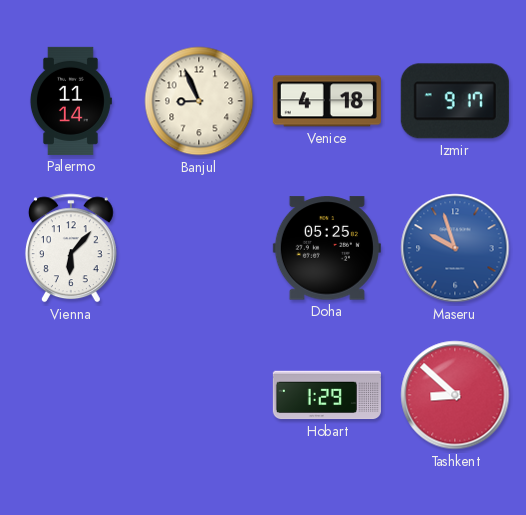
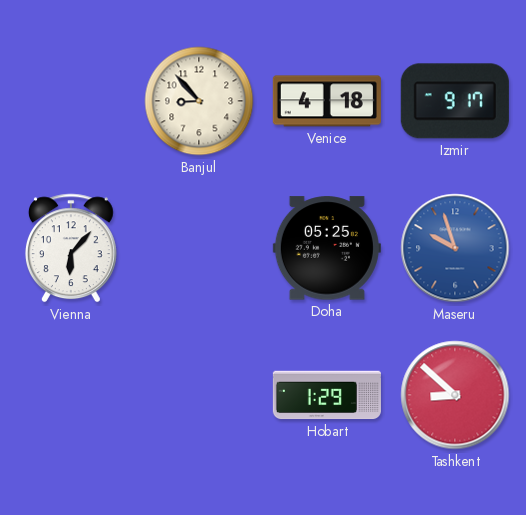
Palermo: 11:14 -> none
Banjul: 8:56 -> 8:53
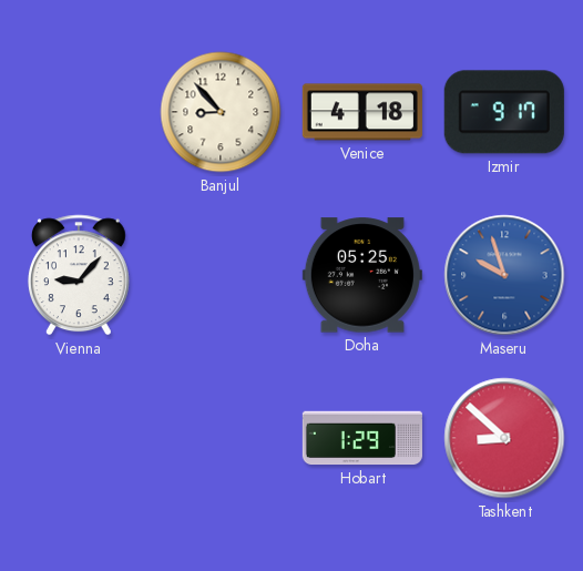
Vienna: 6:07 -> 9:07
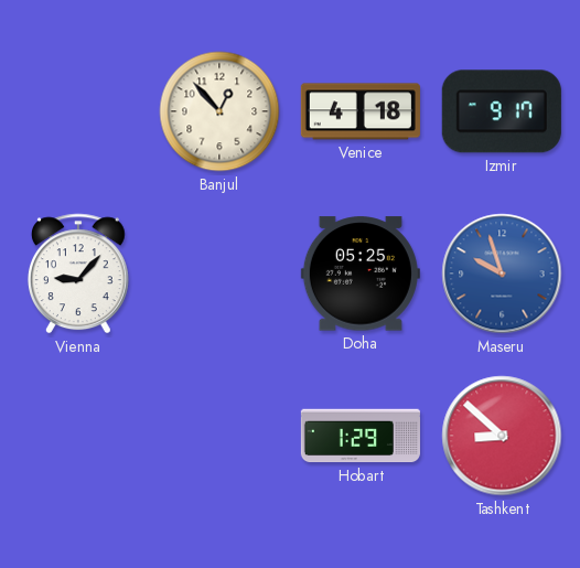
Banjul: 8:53 -> 12:53
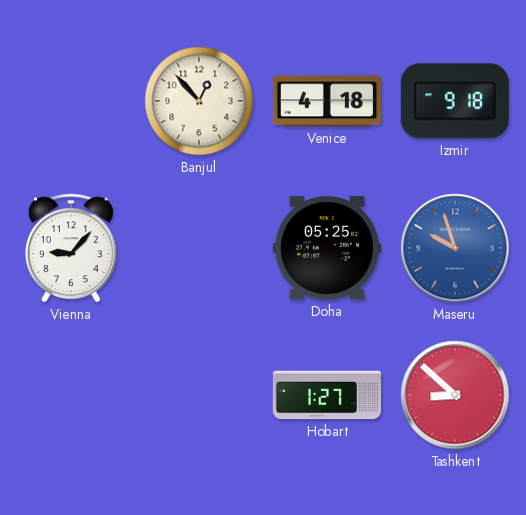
Izmir: 9:17 -> 9:18
Hobart: 1:29 -> 1:27
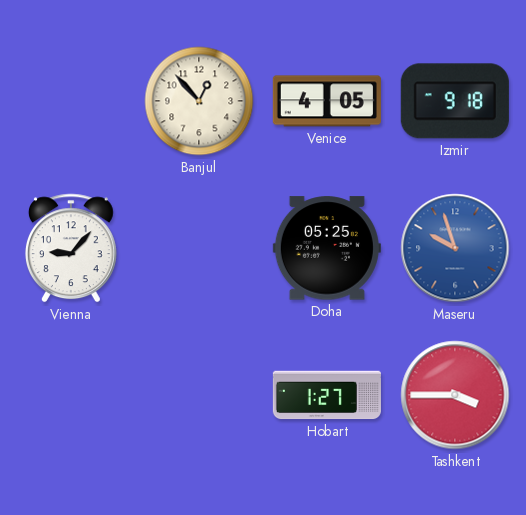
Venice: 4:18 -> 4:05
Tashkent: 8:52 -> 3:45
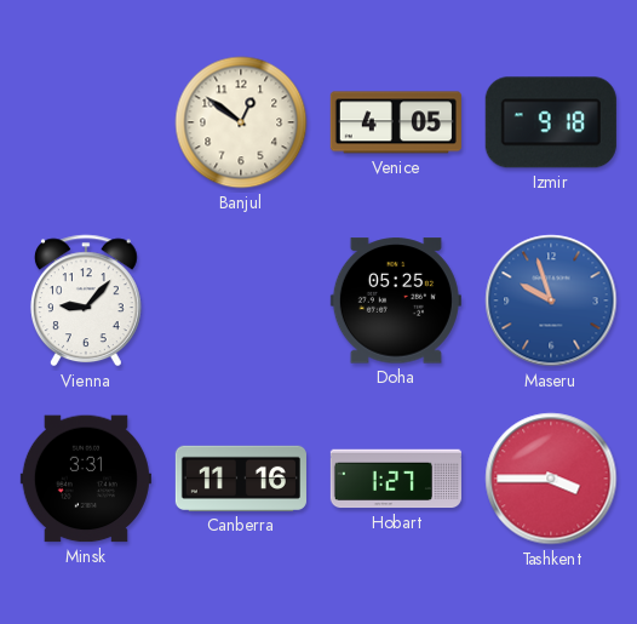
Banjul: 12:53 -> 12:51
Minsk: none -> 3:31
Canberra: none -> 11:16
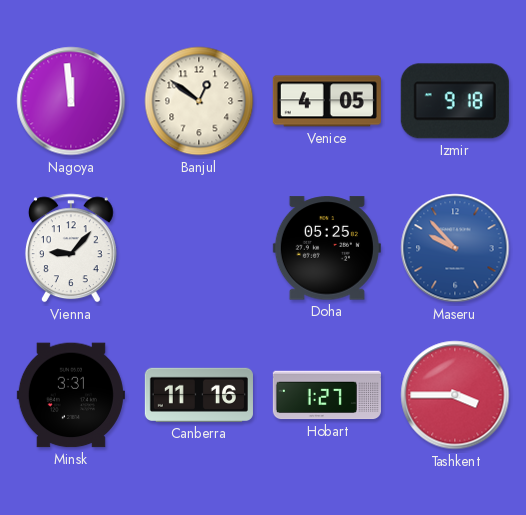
Nagoya: none -> 11:59
Maseru: 9:57 -> 9:53
